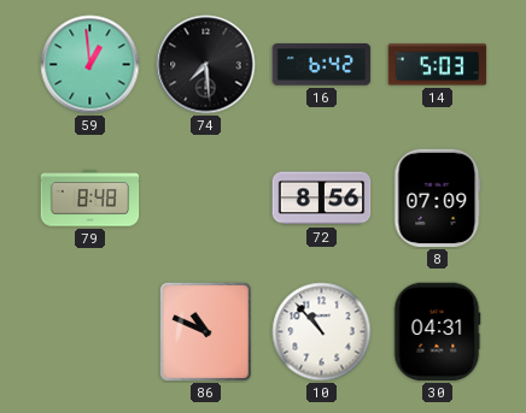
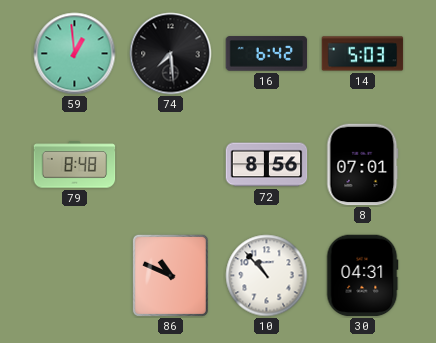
8: 07:09 -> 07:01
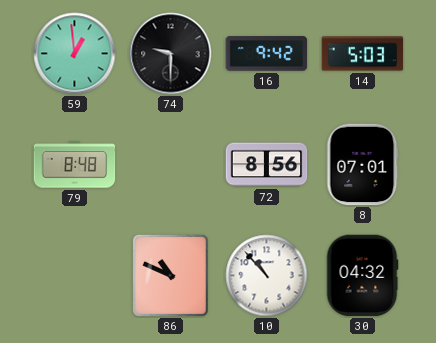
74: 7:29 -> 9:30
16: 6:42 -> 9:42
30: 04:31 -> 04:32
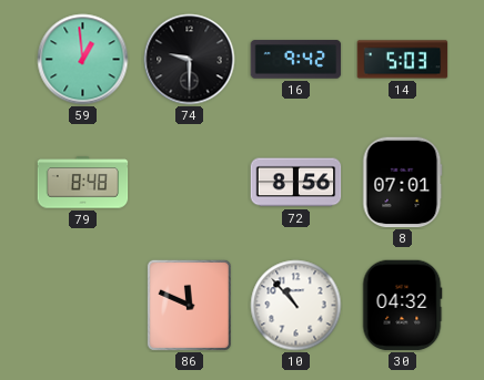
86: 10:49 -> 11:49
